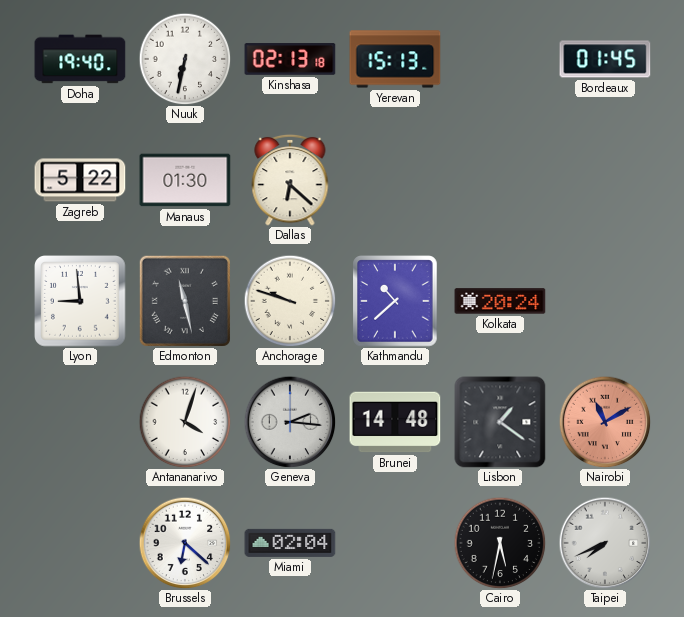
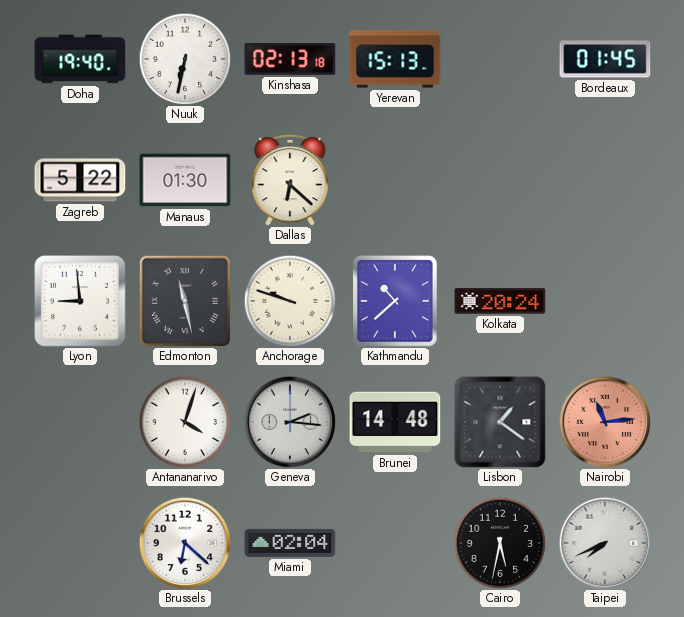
Nairobi: 11:10 -> 11:14
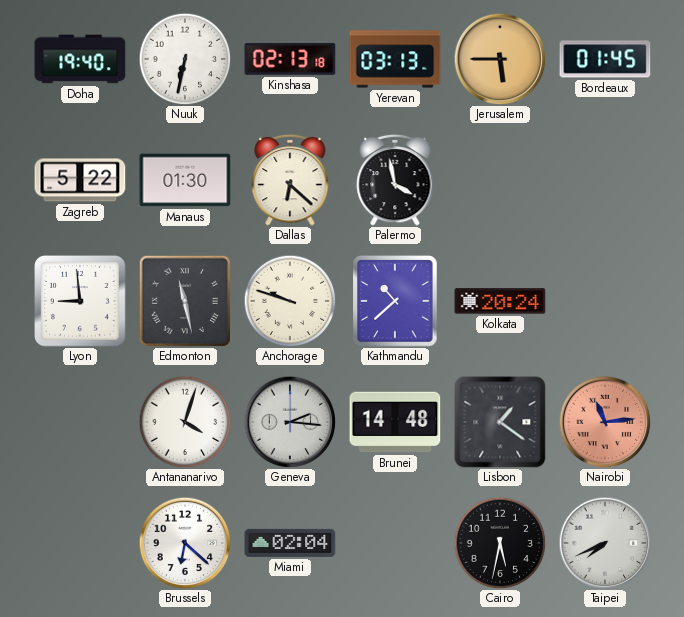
Yerevan: 15:13 -> 03:13
Jerusalem: none -> 5:45
Palermo: none -> 3:58
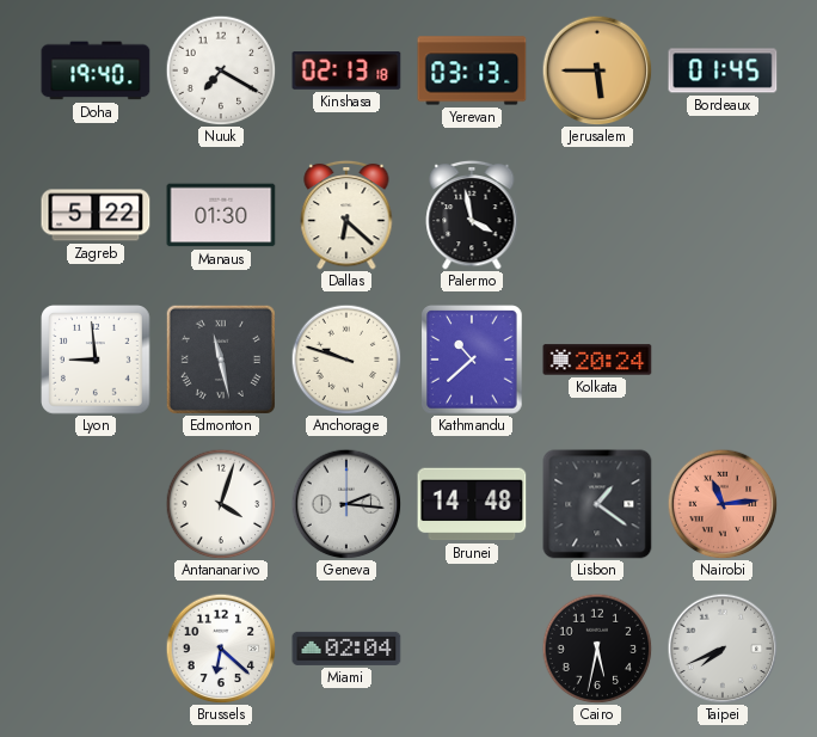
Nuuk: 6:32 -> 7:20
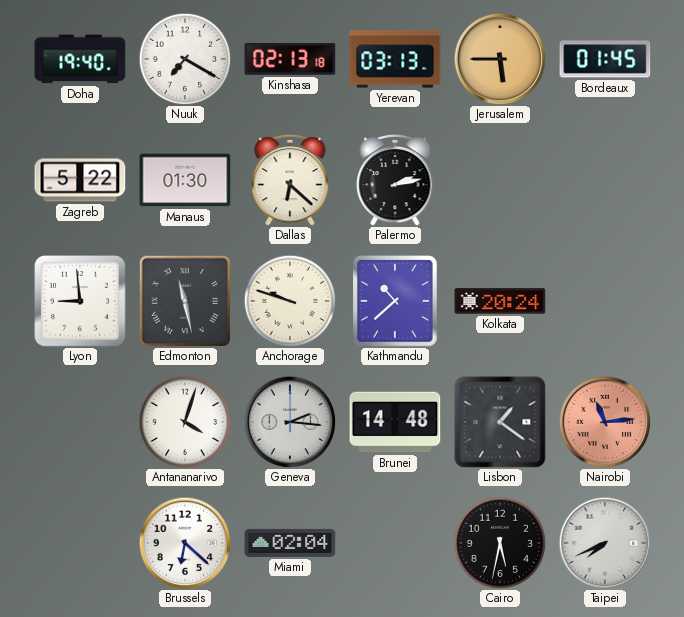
Palermo: 3:58 -> 2:13
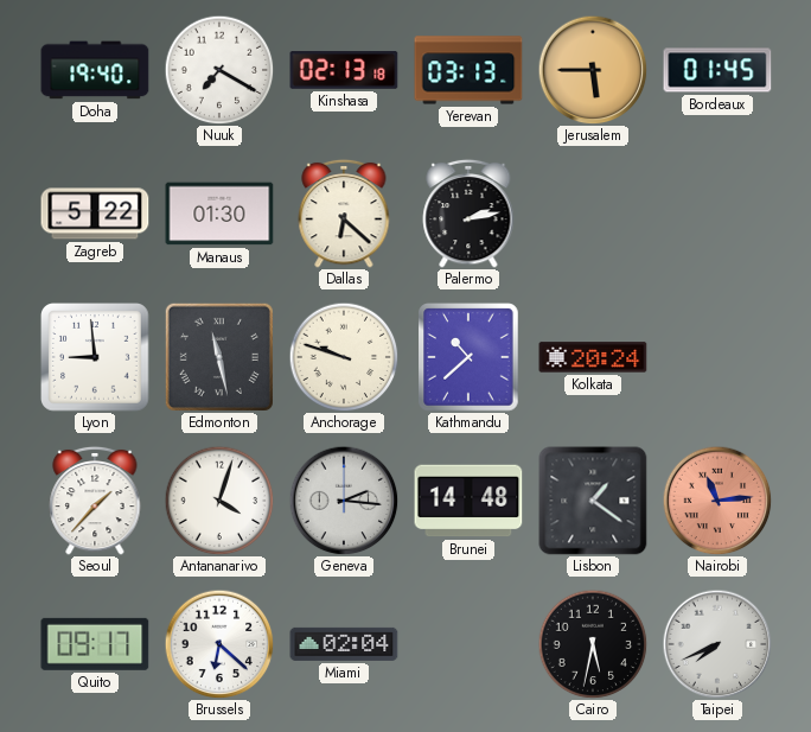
Seoul: none -> 1:37
Quito: none -> 09:17
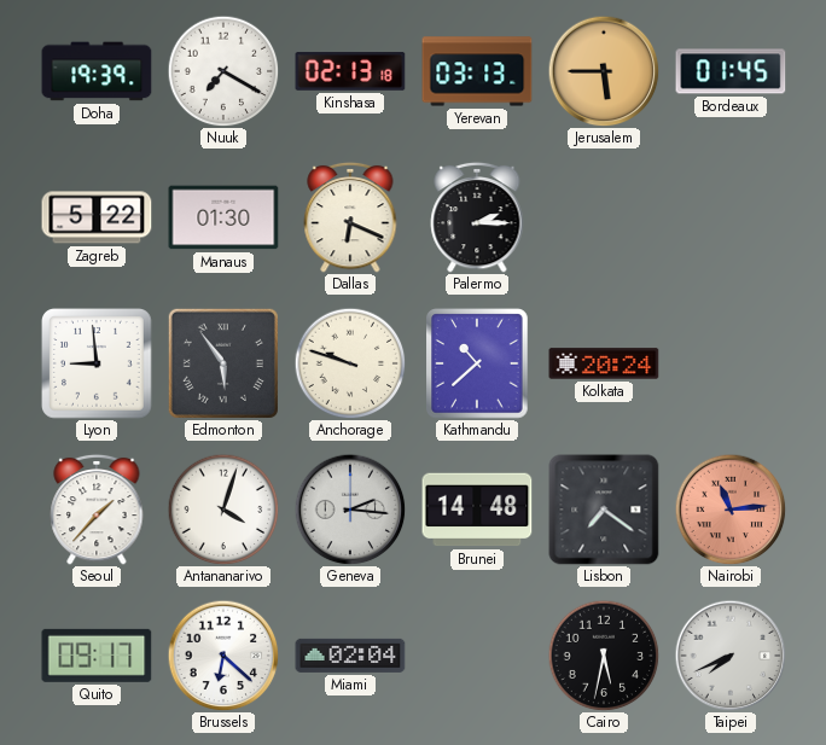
Doha: 19:40 -> 19:39
Dallas: 6:22 -> 6:19
Palermo: 2:13 -> 2:15
Edmonton: 11:28 -> 5:54
Lisbon: 1:21 -> 7:21
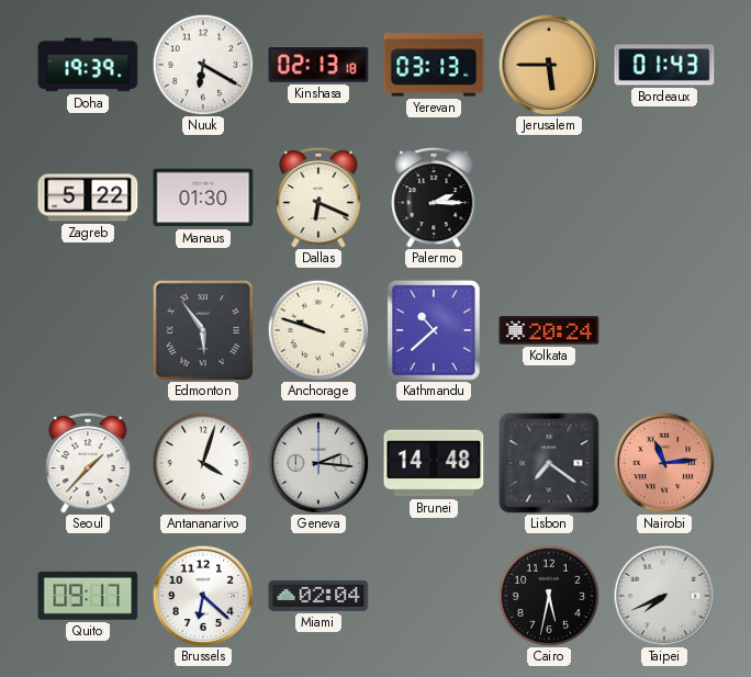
Nuuk: 7:20 -> 6:20
Bordeaux: 01:45 -> 01:43
Lyon: 8:59 -> none
